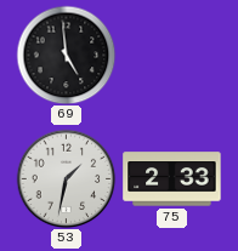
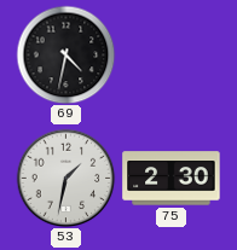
69: 4:59 -> 4:32
75: 2:33 -> 2:30
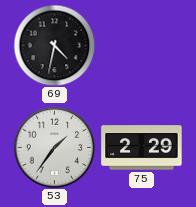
53: 1:32 -> 1:36
75: 2:30 -> 2:29
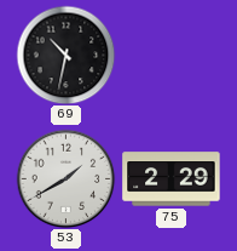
69: 4:32 -> 10:32
53: 1:36 -> 1:40
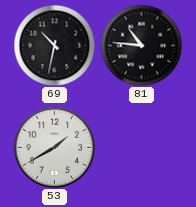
81: none -> 10:46
75: 2:29 -> none
